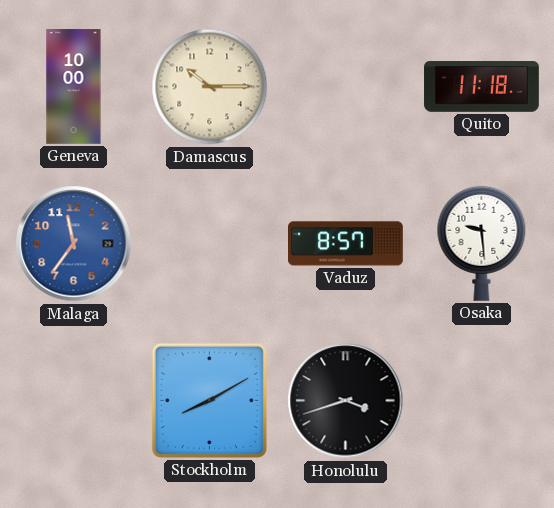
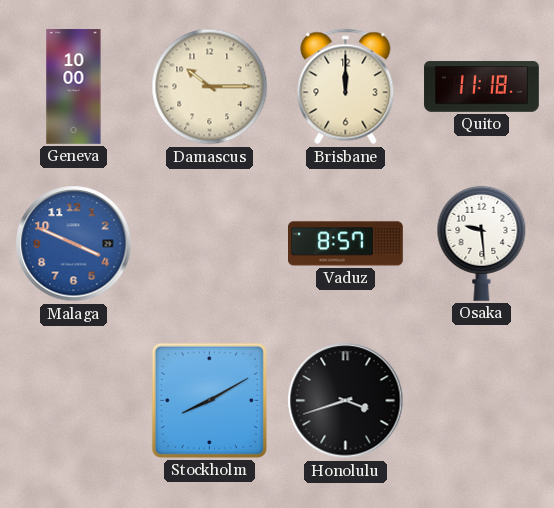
Brisbane: none -> 12:00
Malaga: 11:36 -> 3:49
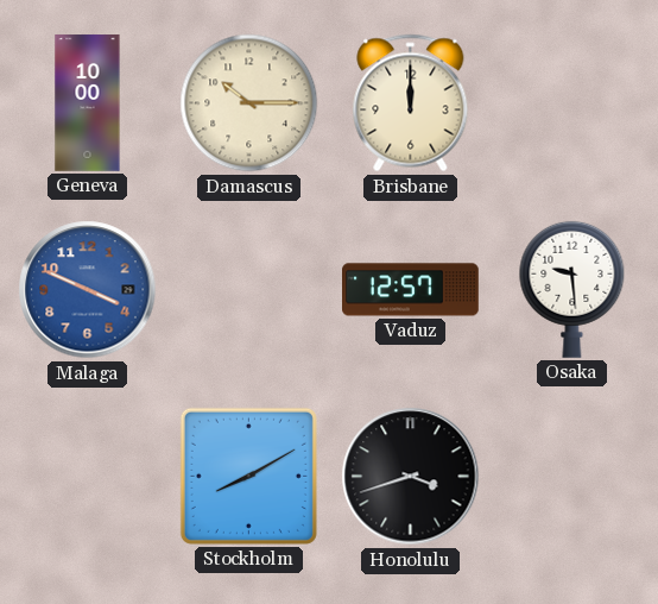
Quito: 11:18 -> none
Vaduz: 8:57 -> 12:57
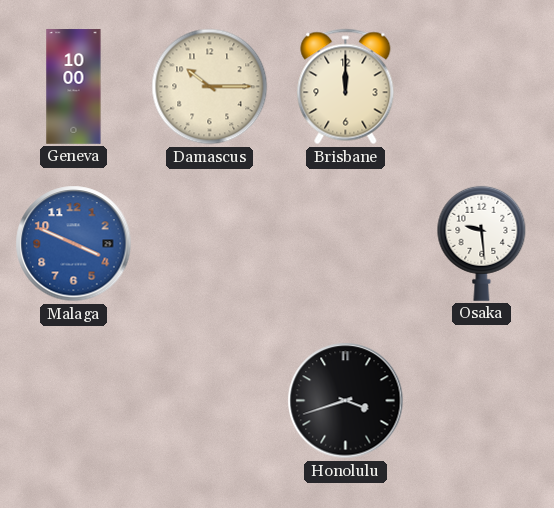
Vaduz: 12:57 -> none
Stockholm: 8:10 -> none
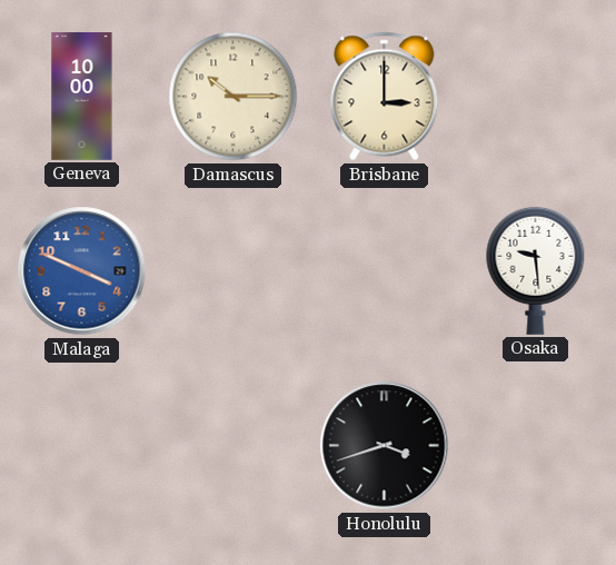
Brisbane: 12:00 -> 3:00
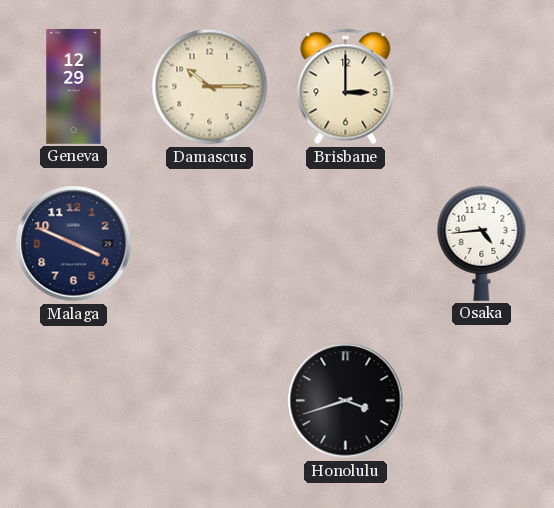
Geneva: 10:00 -> 12:29
Malaga dial: blue -> navy
Osaka: 9:29 -> 4:44
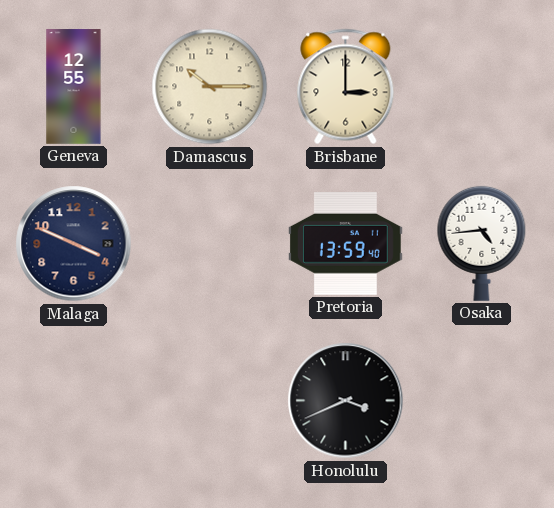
Geneva: 12:29 -> 12:55
Pretoria: none -> 13:59
Honolulu: 3:42 -> 3:41
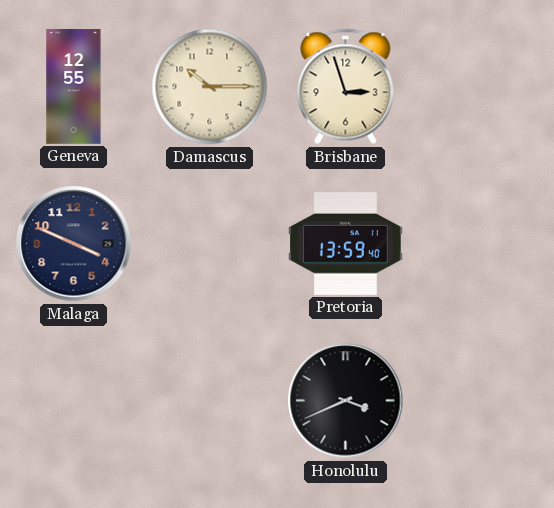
Brisbane: 3:00 -> 2:57
Osaka: 4:44 -> none
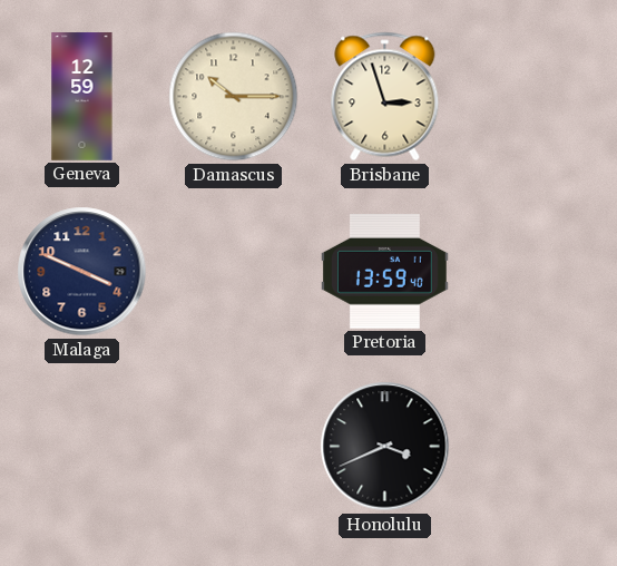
Geneva: 12:55 -> 12:59
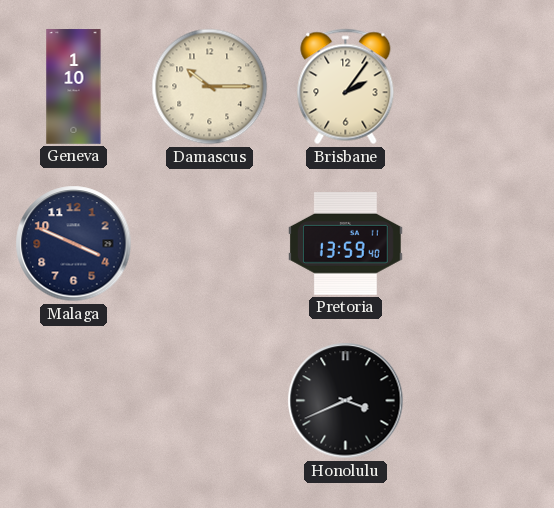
Geneva: 12:59 -> 1:10
Brisbane: 2:57 -> 2:06
